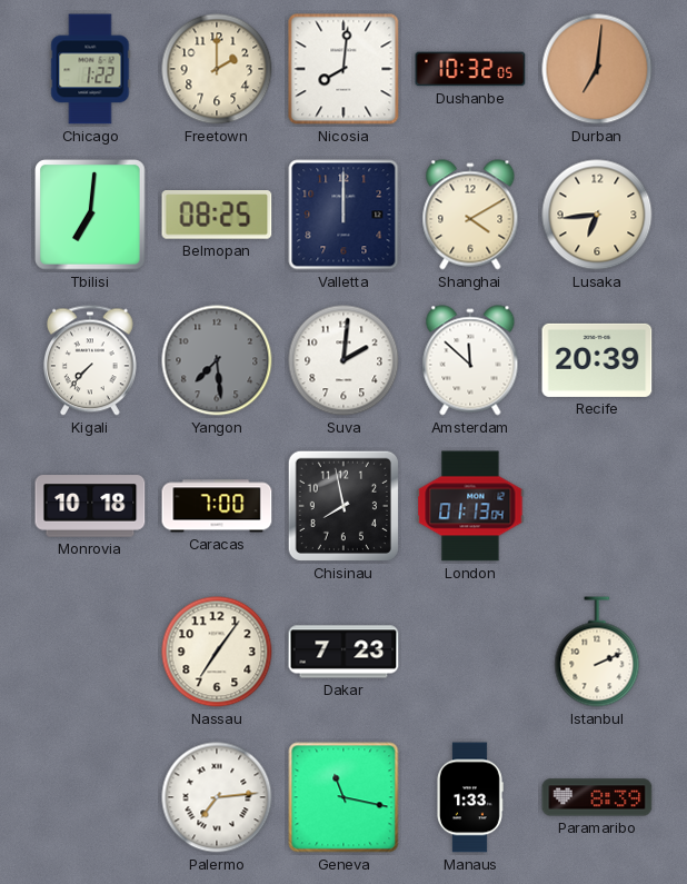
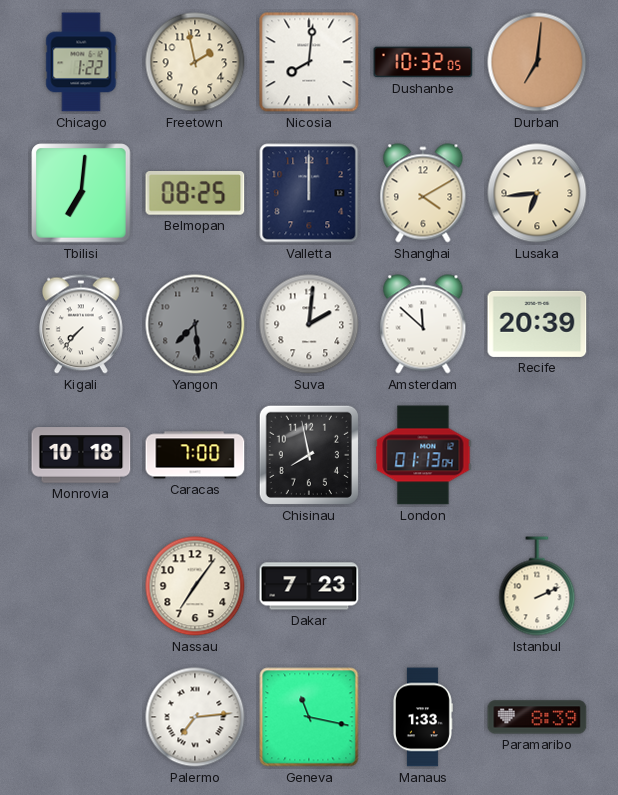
Freetown: 2:00 -> 1:58
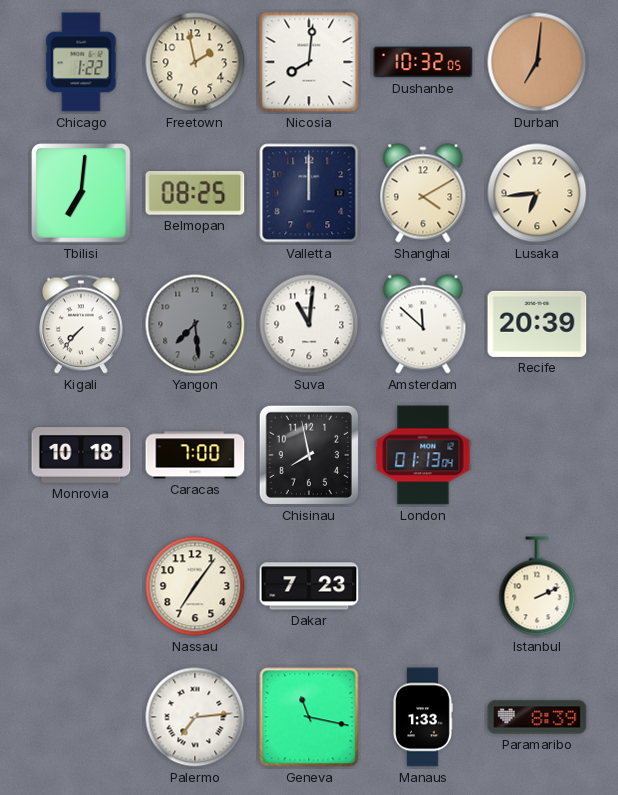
Suva: 2:01 -> 11:01
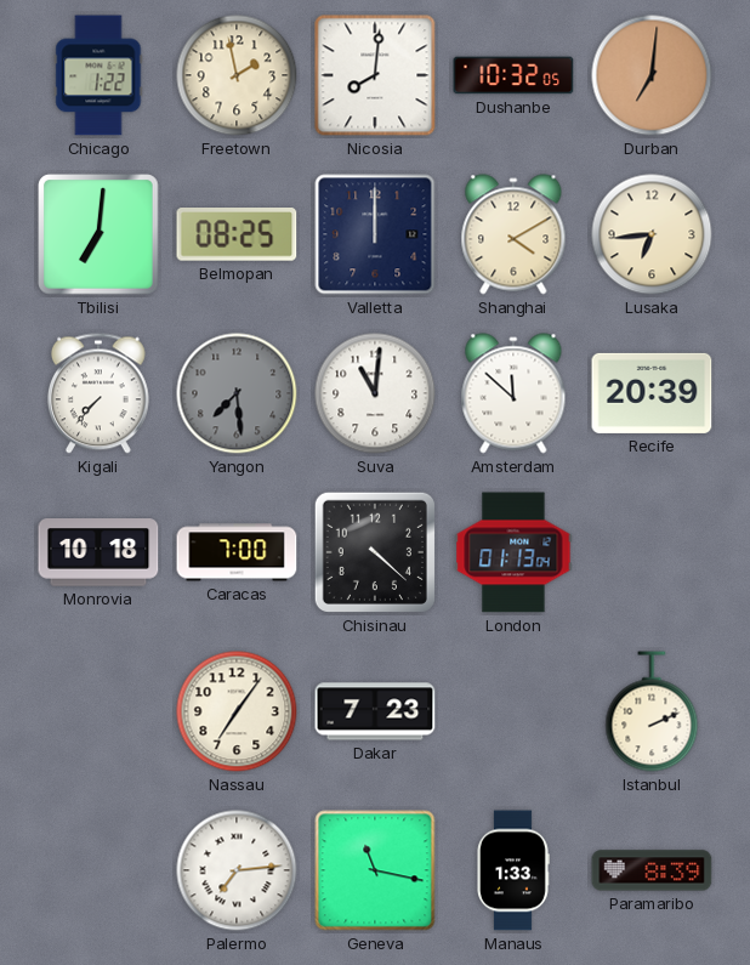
Chisinau: 7:58 -> 4:22
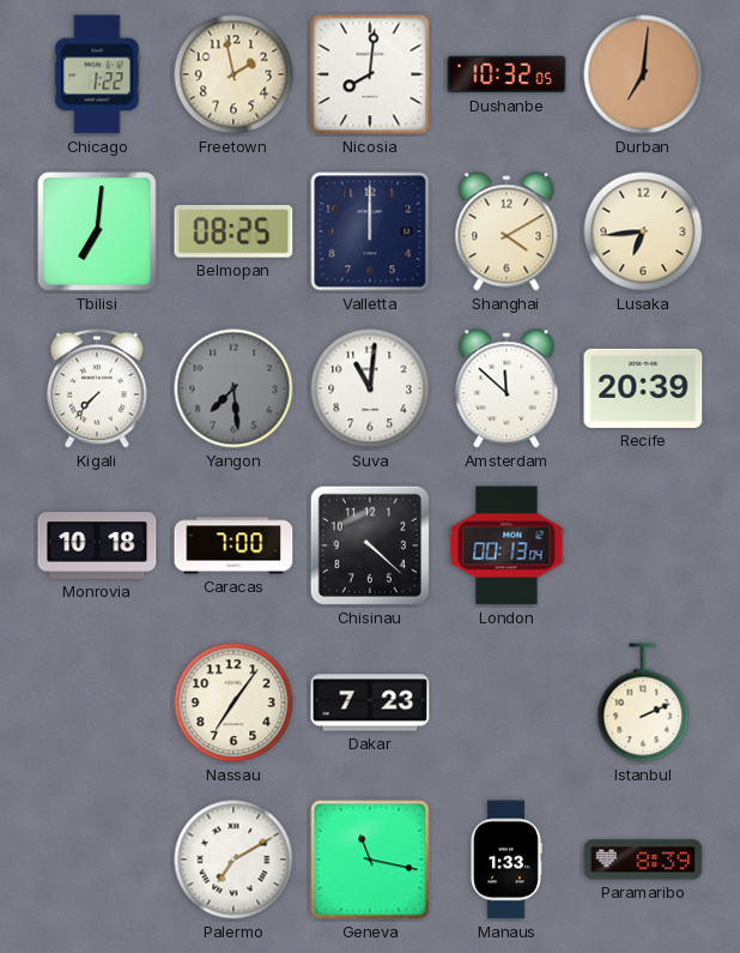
London: 01:13 -> 00:13
Palermo: 7:14 -> 7:10
